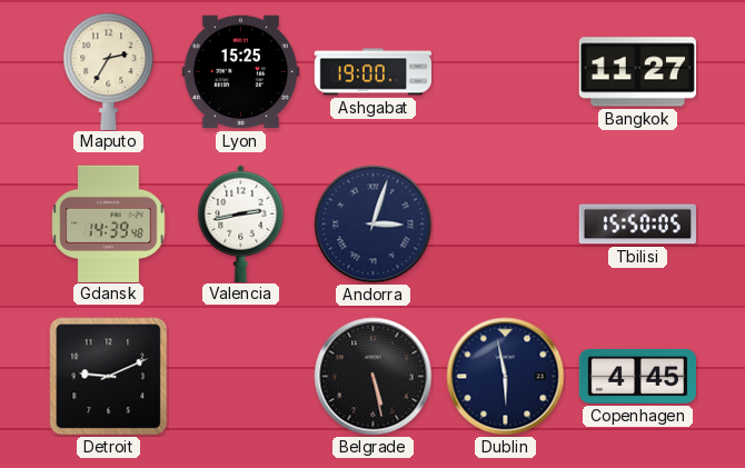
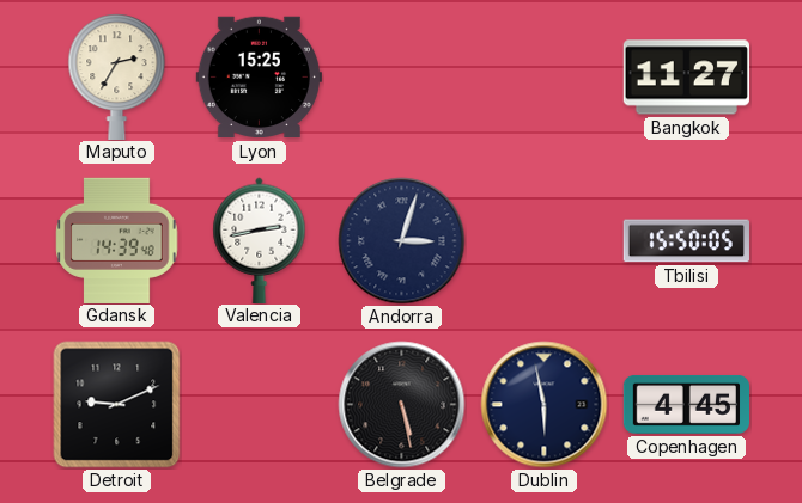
Ashgabat: 19:00 -> none
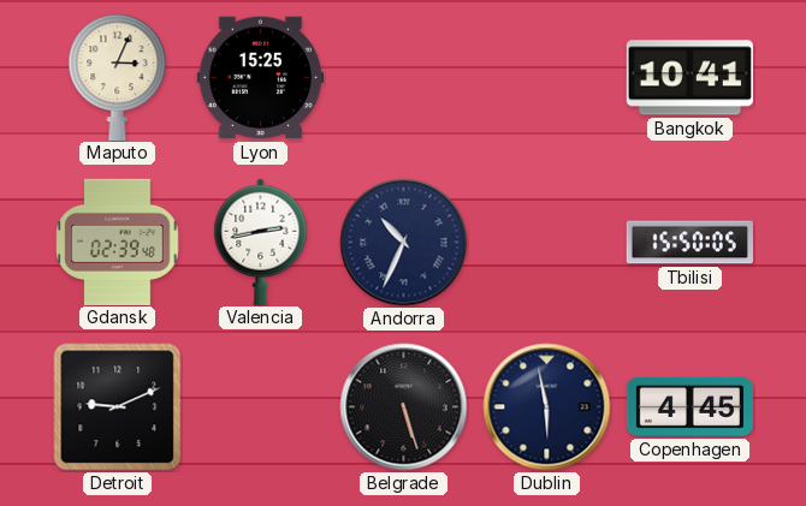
Maputo: 2:35 -> 3:04
Bangkok: 11:27 -> 10:41
Gdansk: 14:39 -> 02:39
Andorra: 3:03 -> 10:34
Belgrade: 5:28 -> 5:27
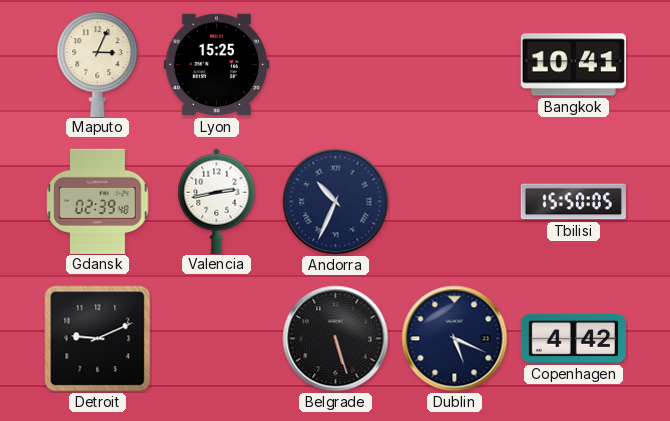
Dublin: 5:58 -> 5:19
Copenhagen: 4:45 -> 4:42
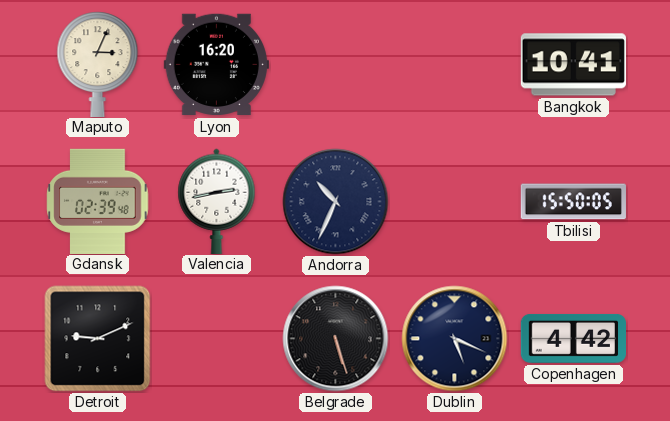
Lyon: 15:25 -> 16:20
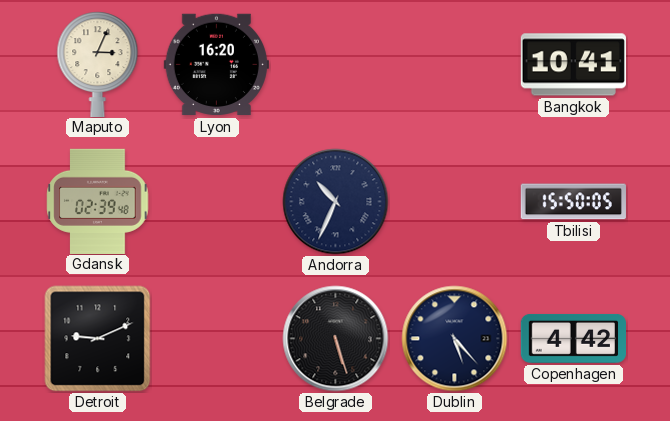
Valencia: 2:43 -> none
Dublin: 5:19 -> 5:23
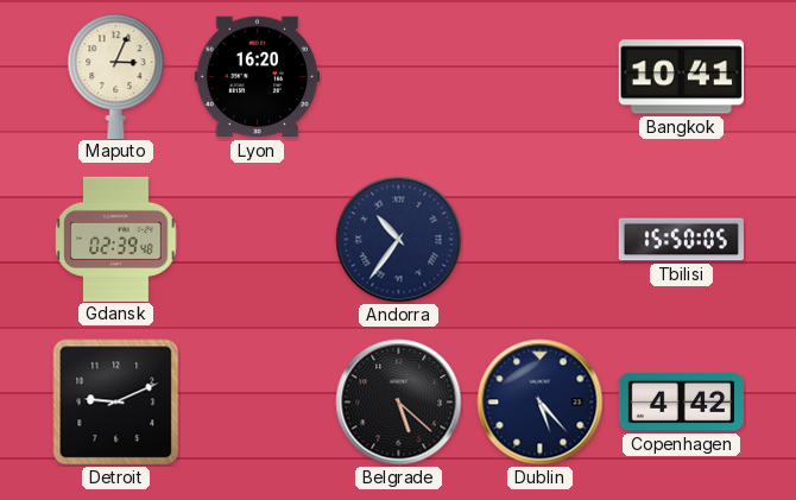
Andorra: 10:34 -> 10:36
Belgrade: 5:27 -> 5:22
